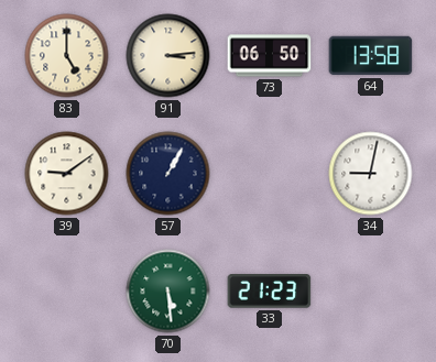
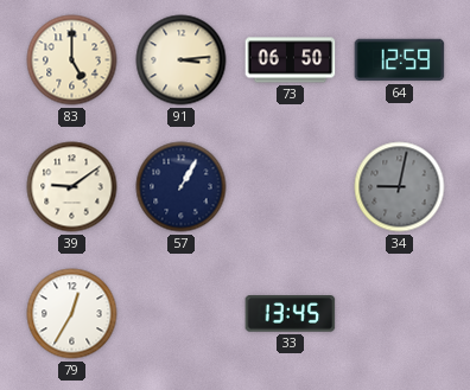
64: 13:58 -> 12:59
34 dial: white -> grey
79: none -> 12:35
70: 5:29 -> none
33: 21:23 -> 13:45
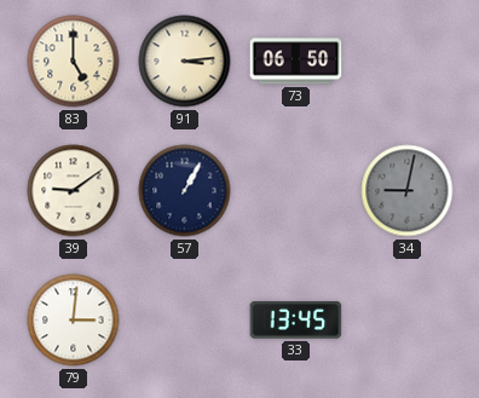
64: 12:59 -> none
79: 12:35 -> 3:01
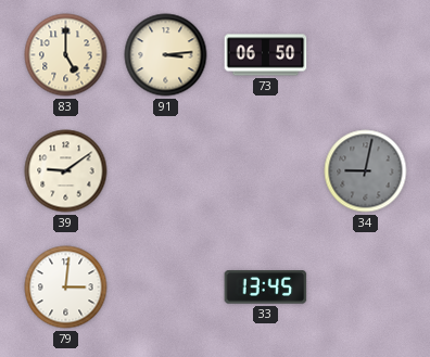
57: 1:05 -> none
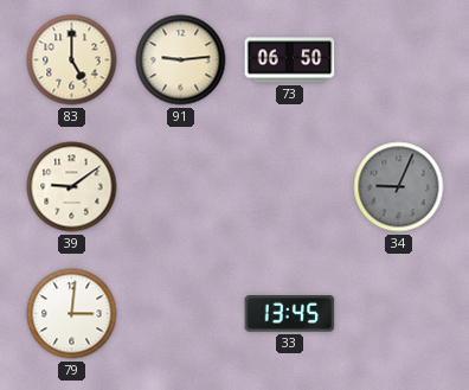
91: 3:14 -> 9:14
34: 9:02 -> 9:04
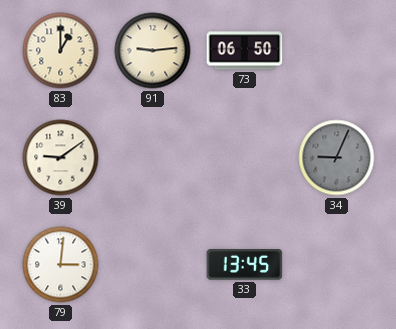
83: 5:00 -> 1:00
